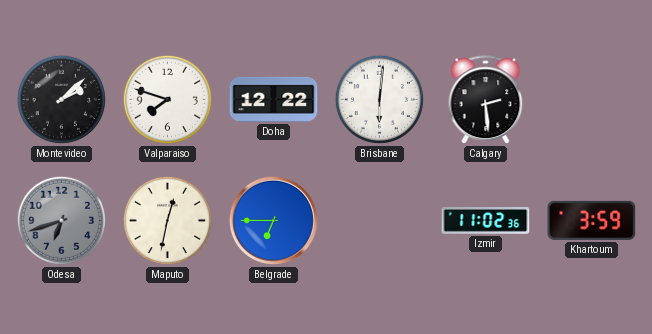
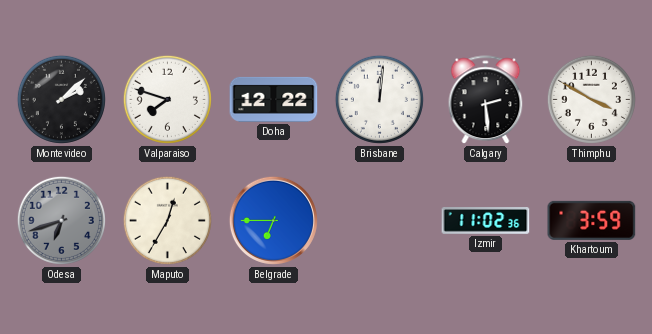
Brisbane: 6:01 -> 12:01
Thimphu: none -> 3:50
Maputo: 12:32 -> 12:35
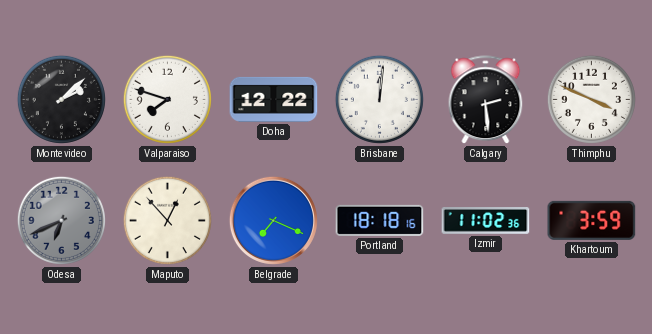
Thimphu: 3:50 -> 3:49
Odesa: 6:42 -> 6:41
Maputo: 12:35 -> 12:53
Belgrade: 6:45 -> 7:19
Portland: none -> 18:18
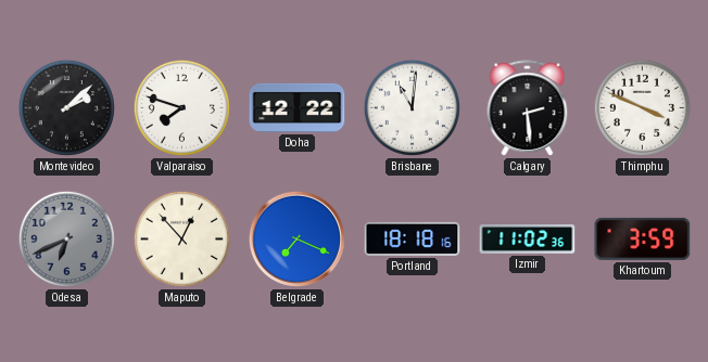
Brisbane: 12:01 -> 11:01
